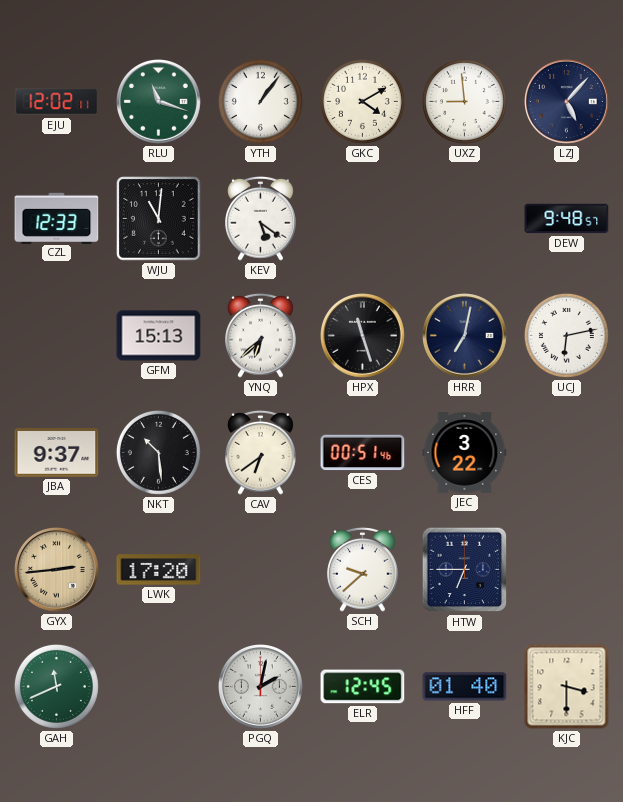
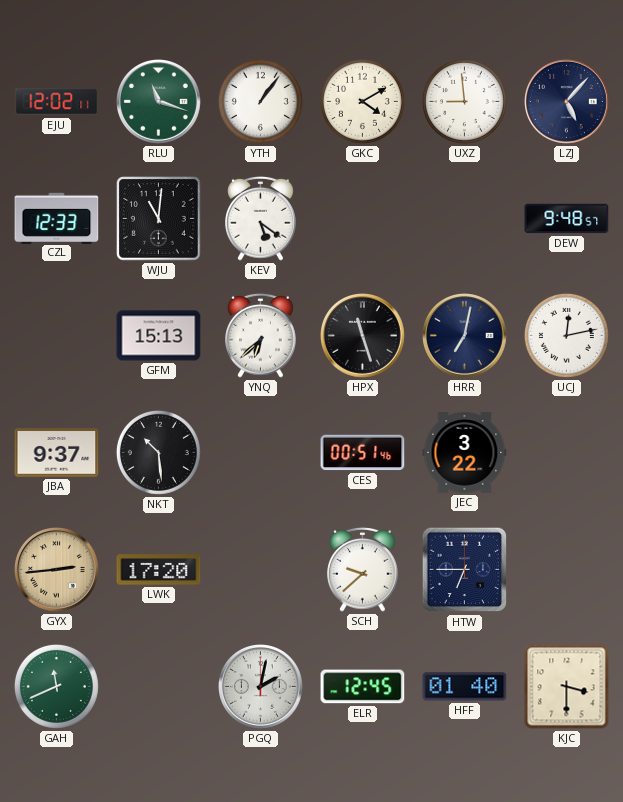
UCJ: 6:13 -> 12:13
CAV: 6:39 -> none
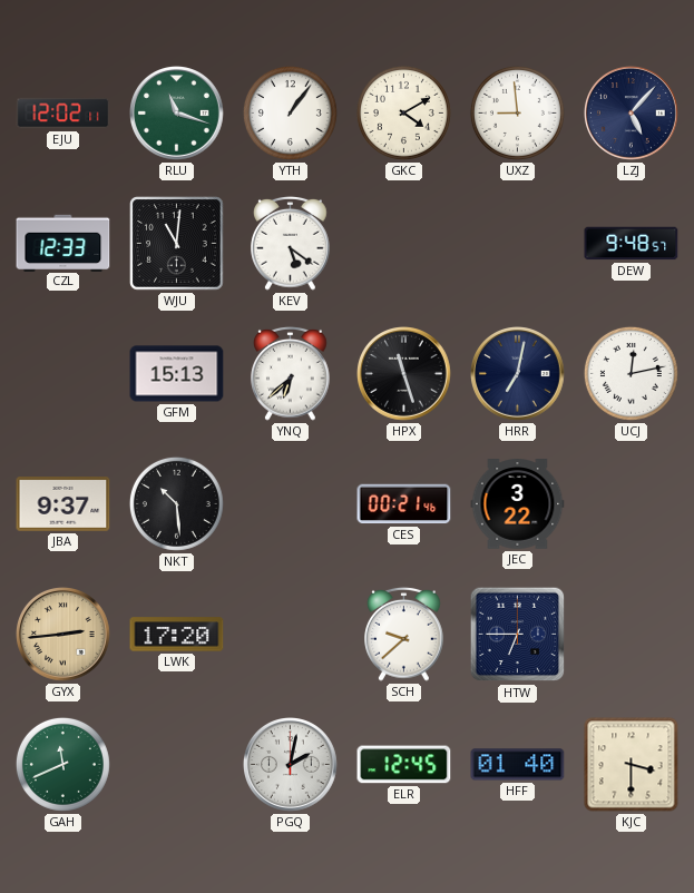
CES: 00:51 -> 00:21
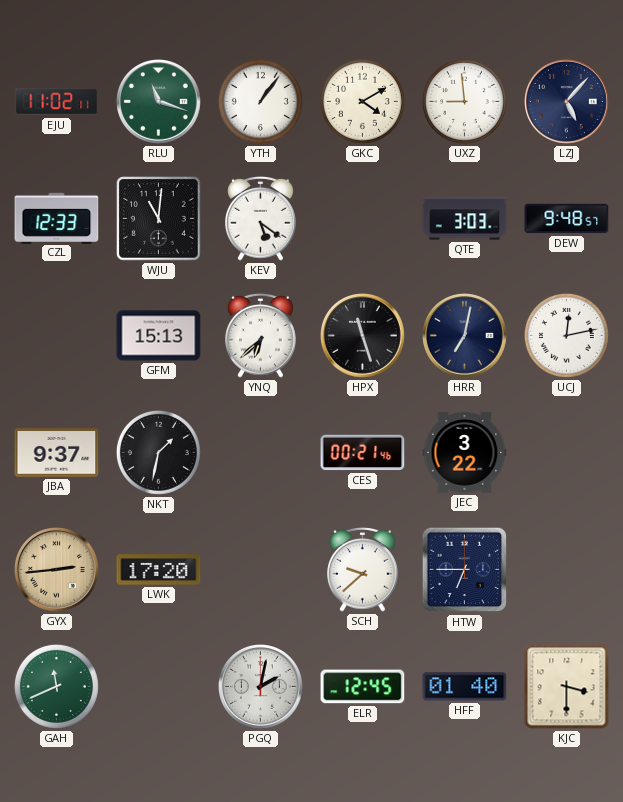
EJU: 12:02 -> 11:02
QTE: none -> 3:03
NKT: 10:29 -> 1:32
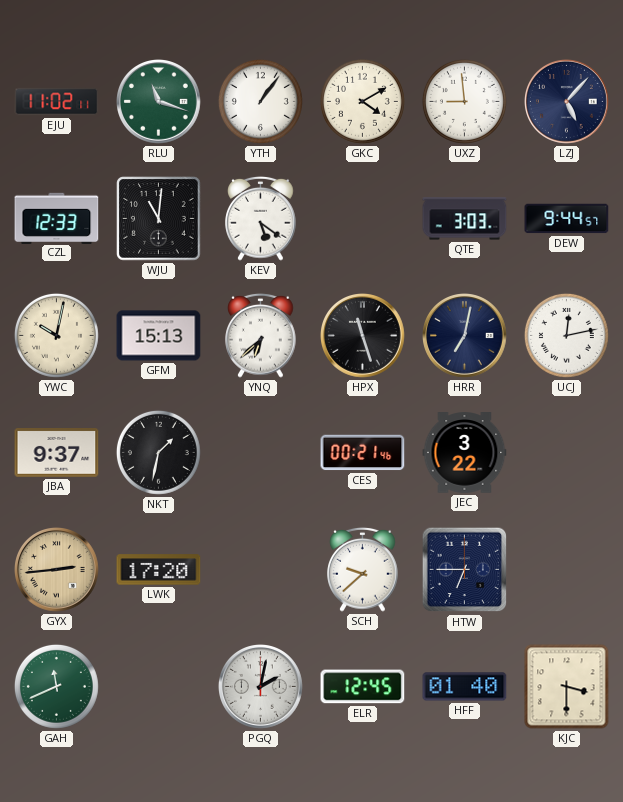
DEW: 9:48 -> 9:44
YWC: none -> 10:02
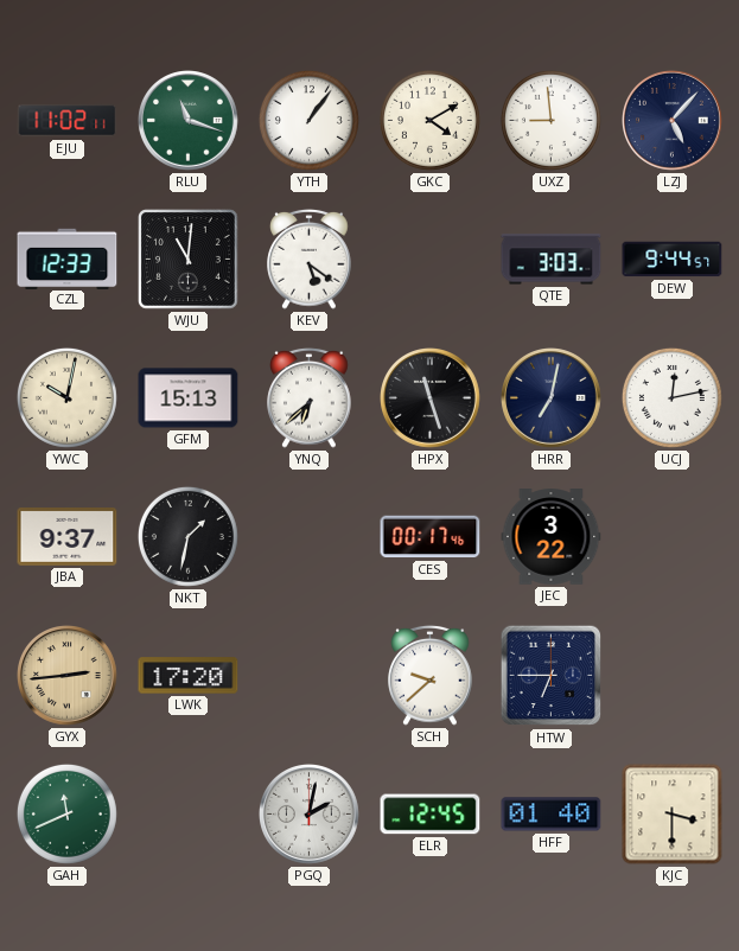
CES: 00:21 -> 00:17
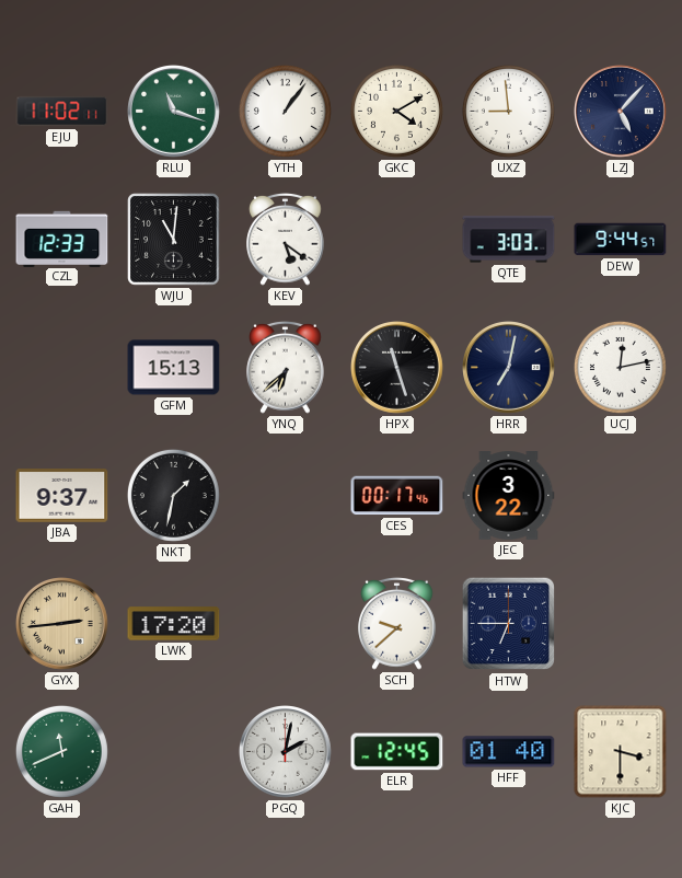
YWC: 10:02 -> none
